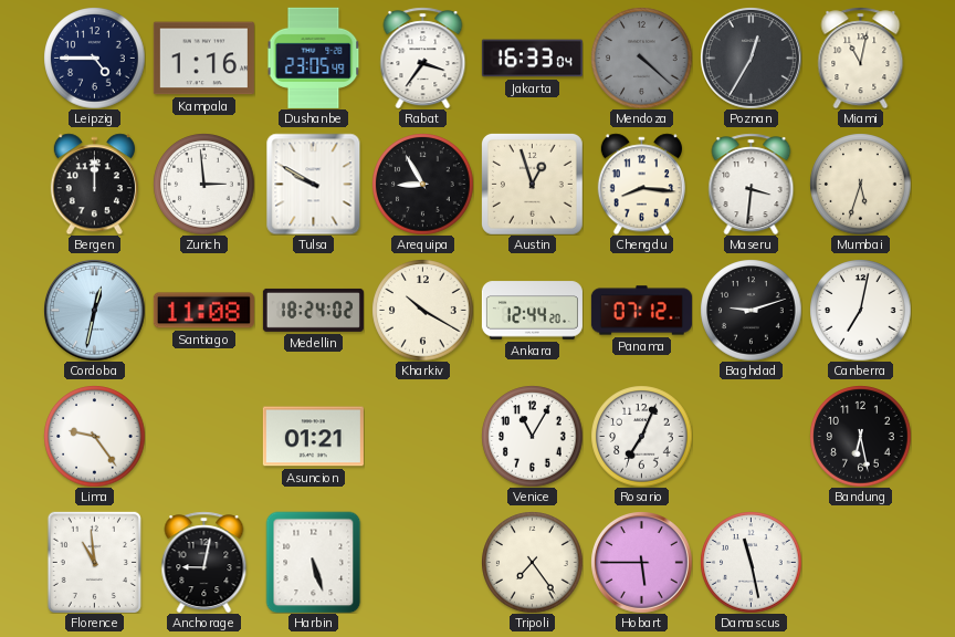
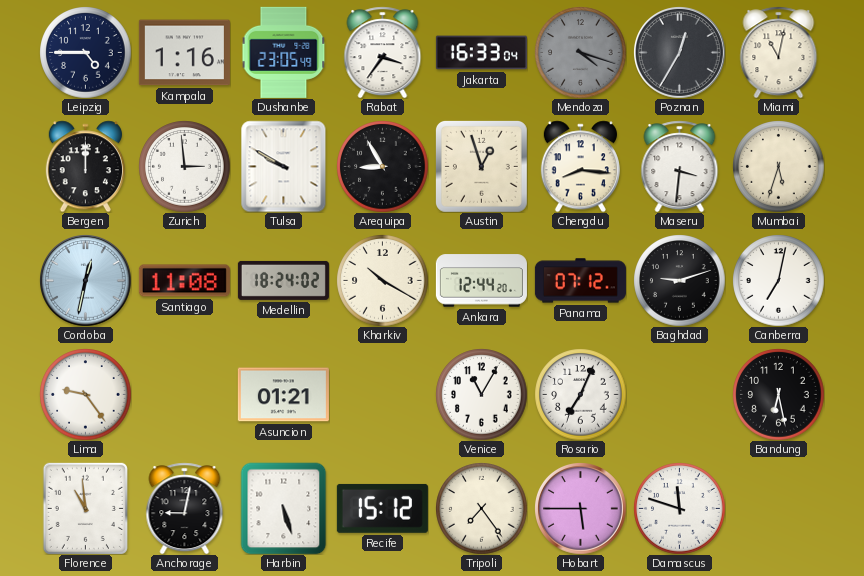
Mendoza: 4:22 -> 4:18
Recife: none -> 15:12
Damascus: 11:28 -> 11:48
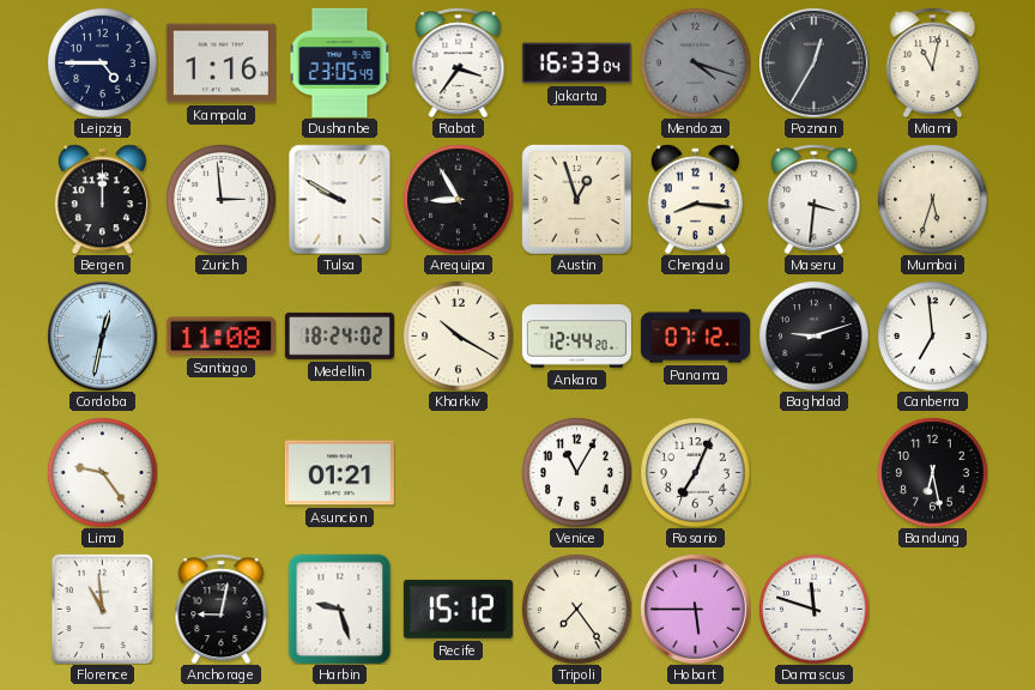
Canberra: 7:02 -> 6:59
Harbin: 5:27 -> 9:27
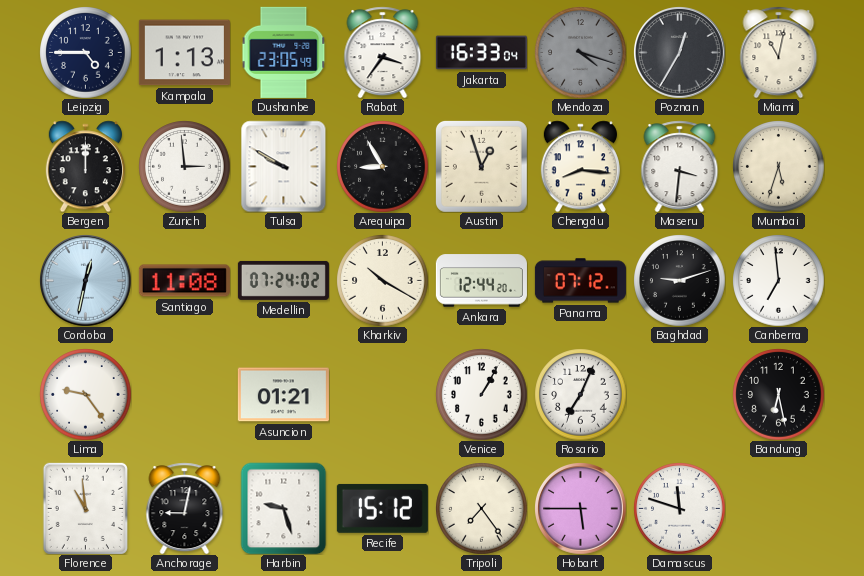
Kampala: 1:16 -> 1:13
Medellin: 18:24 -> 07:24
Venice: 11:05 -> 1:05
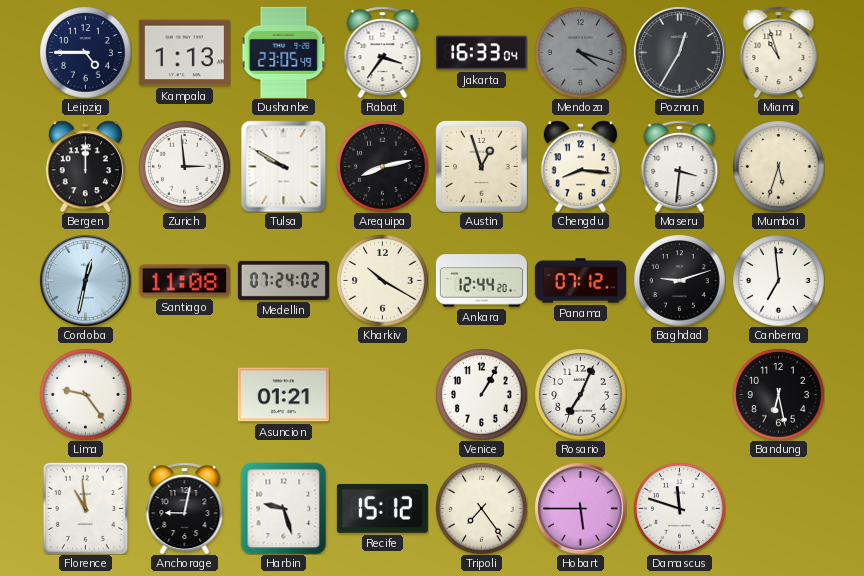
Miami: 11:02 -> 10:57
Arequipa: 8:55 -> 8:13
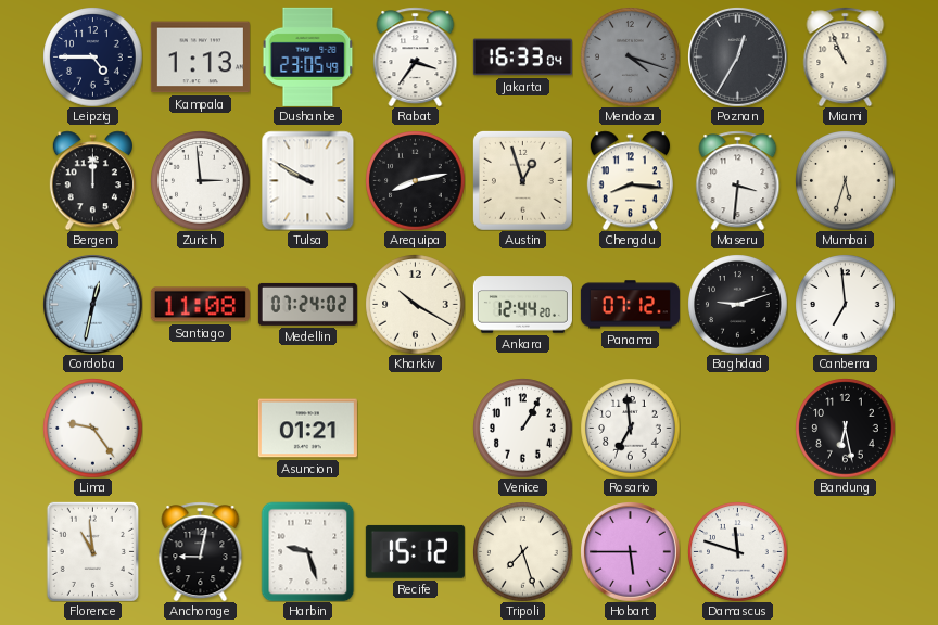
Miami: 10:57 -> 10:56
Rosario: 7:04 -> 6:59
Tripoli: 7:24 -> 7:27
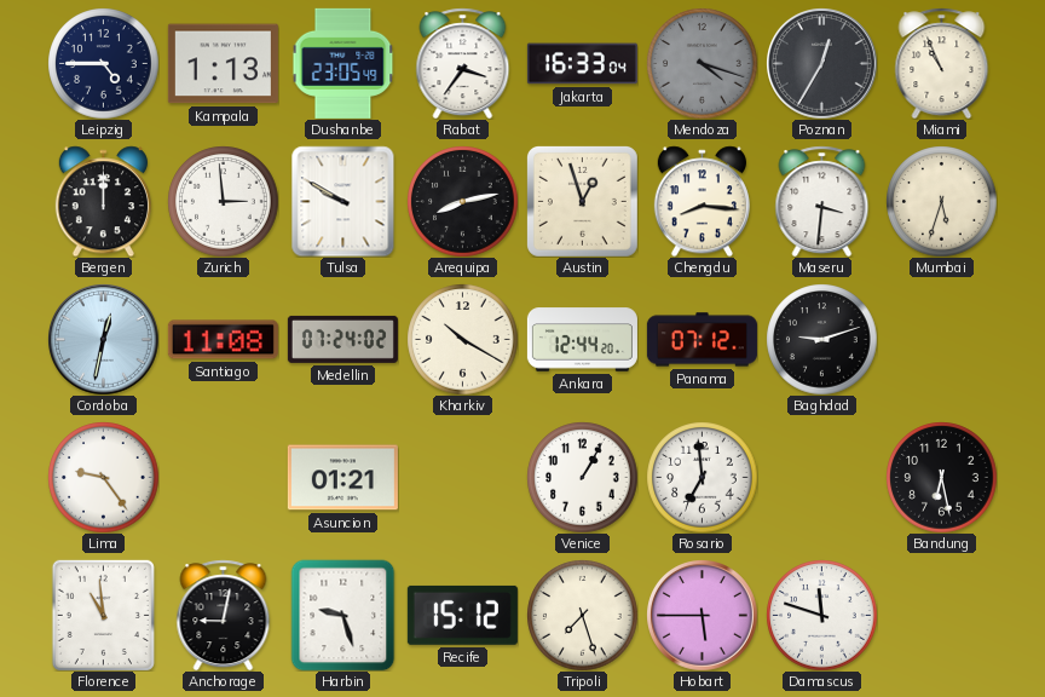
Canberra: 6:59 -> none
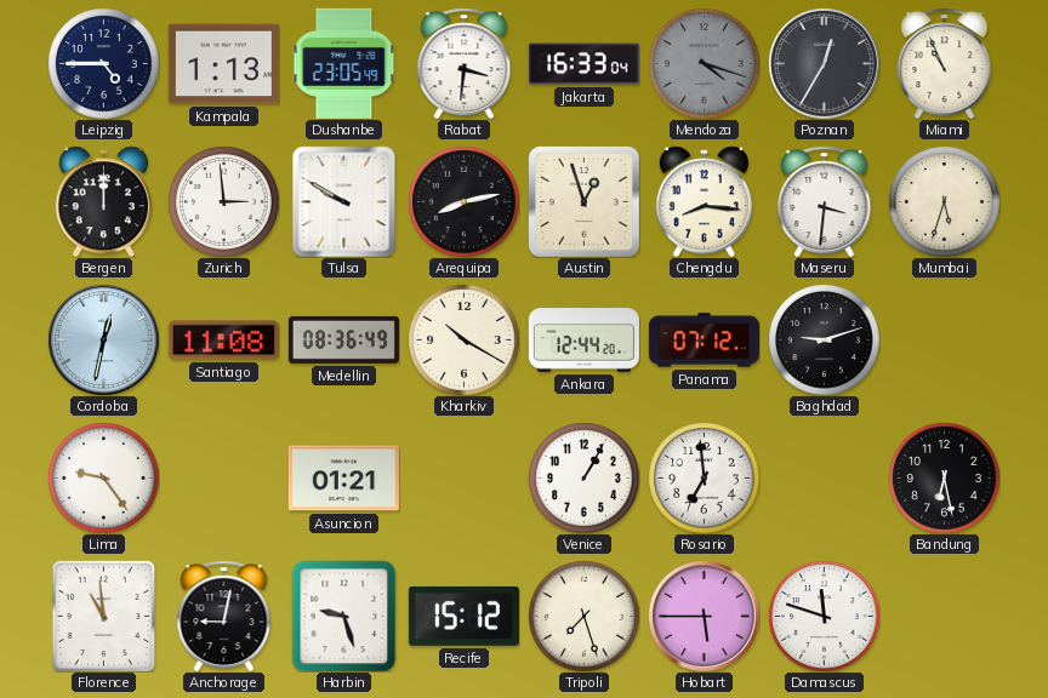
Rabat: 3:36 -> 3:31
Medellin: 07:24 -> 08:36
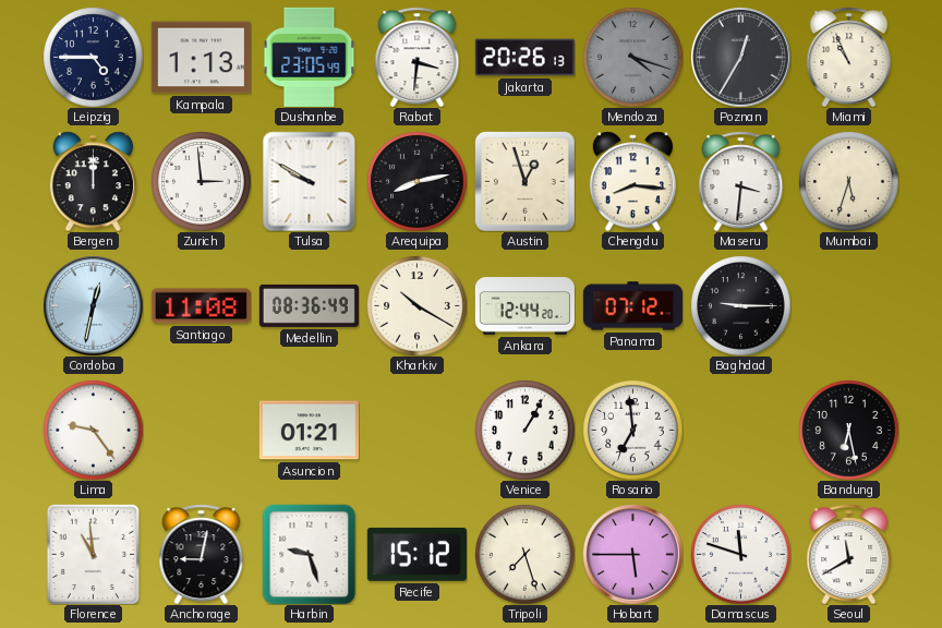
Jakarta: 16:33 -> 20:26
Baghdad: 9:12 -> 9:15
Seoul: none -> 11:40
